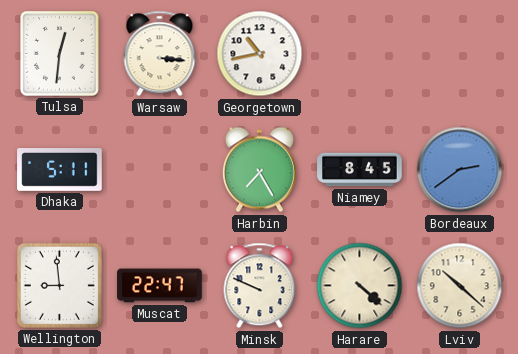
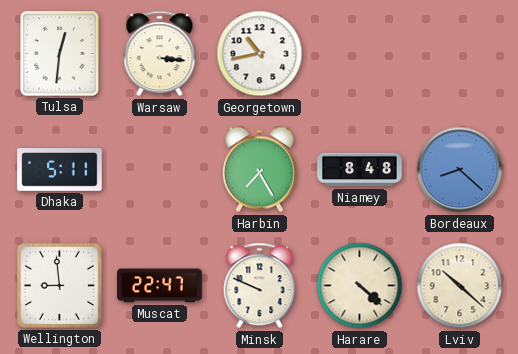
Niamey: 8:45 -> 8:48
Bordeaux: 2:39 -> 8:22
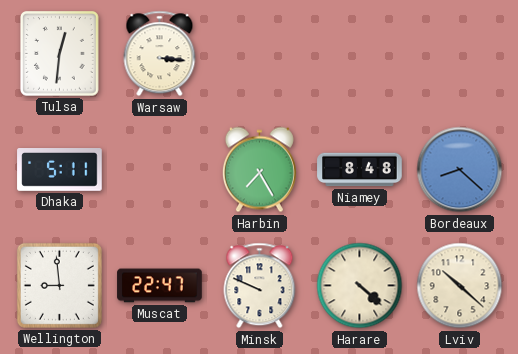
Georgetown: 10:43 -> none
